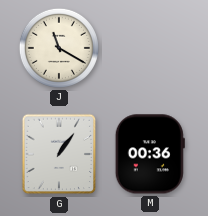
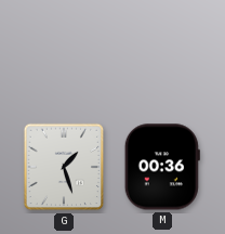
J: 11:20 -> none
G: 1:06 -> 1:27
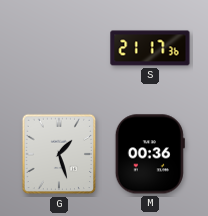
S: none -> 21:17
